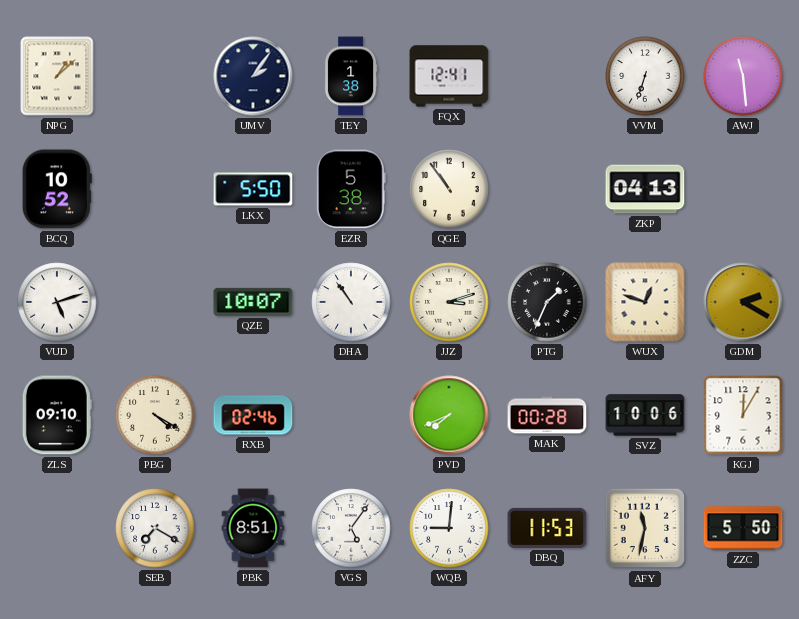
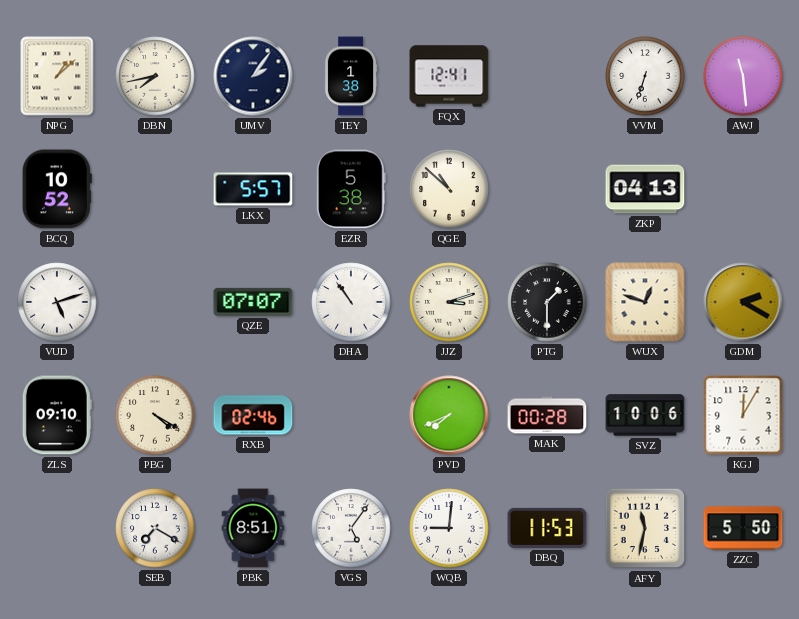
DBN: none -> 7:43
LKX: 5:50 -> 5:57
QGE: 10:54 -> 10:52
QZE: 10:07 -> 07:07
PTG: 1:34 -> 1:30
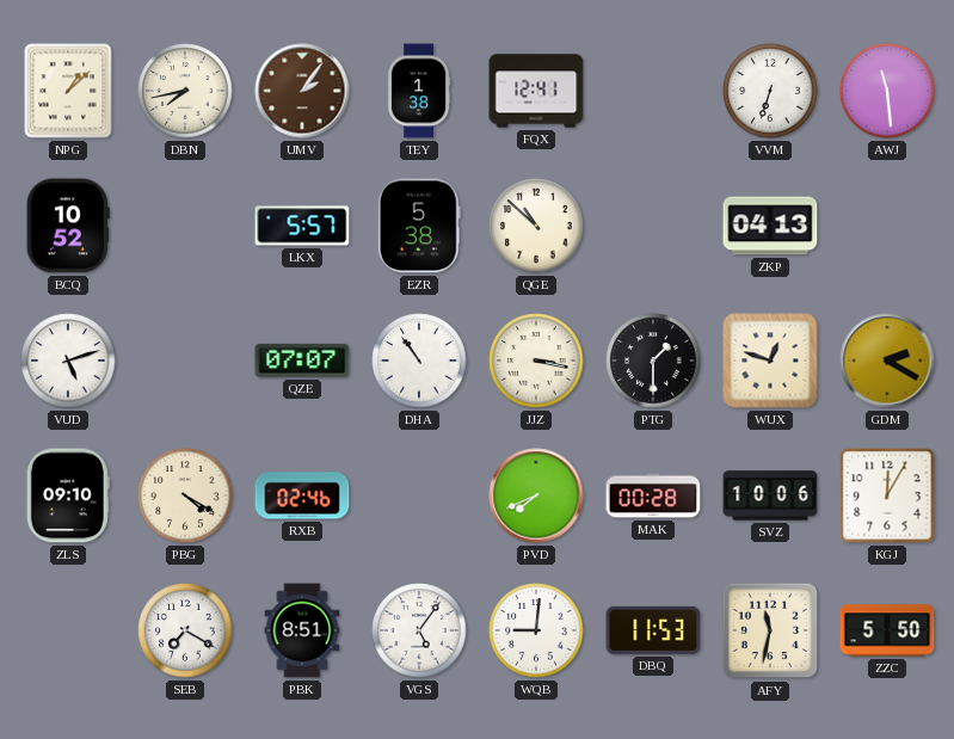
UMV dial: navy -> brown
JJZ: 3:12 -> 3:17
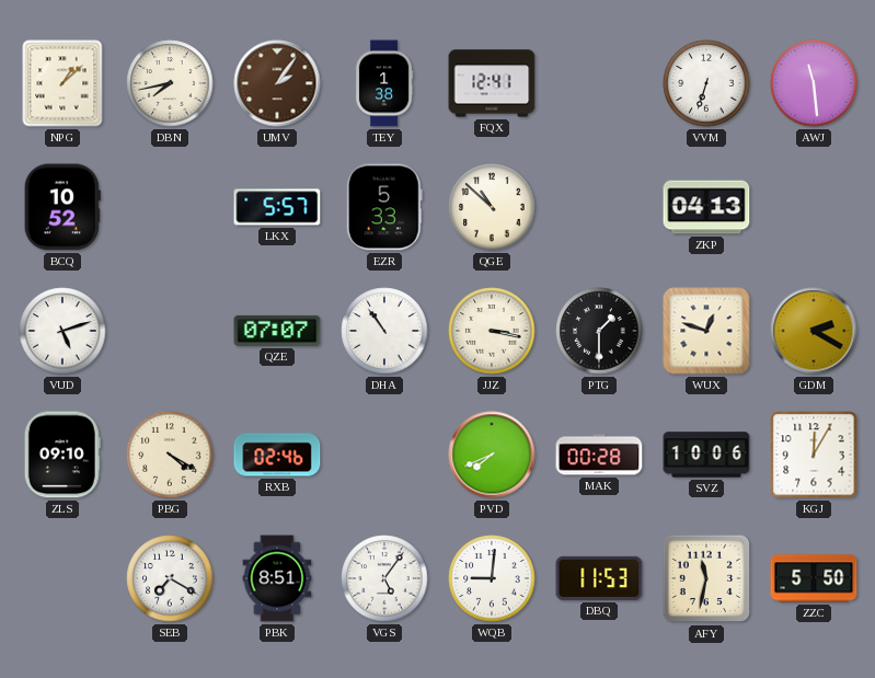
EZR: 5:38 -> 5:33
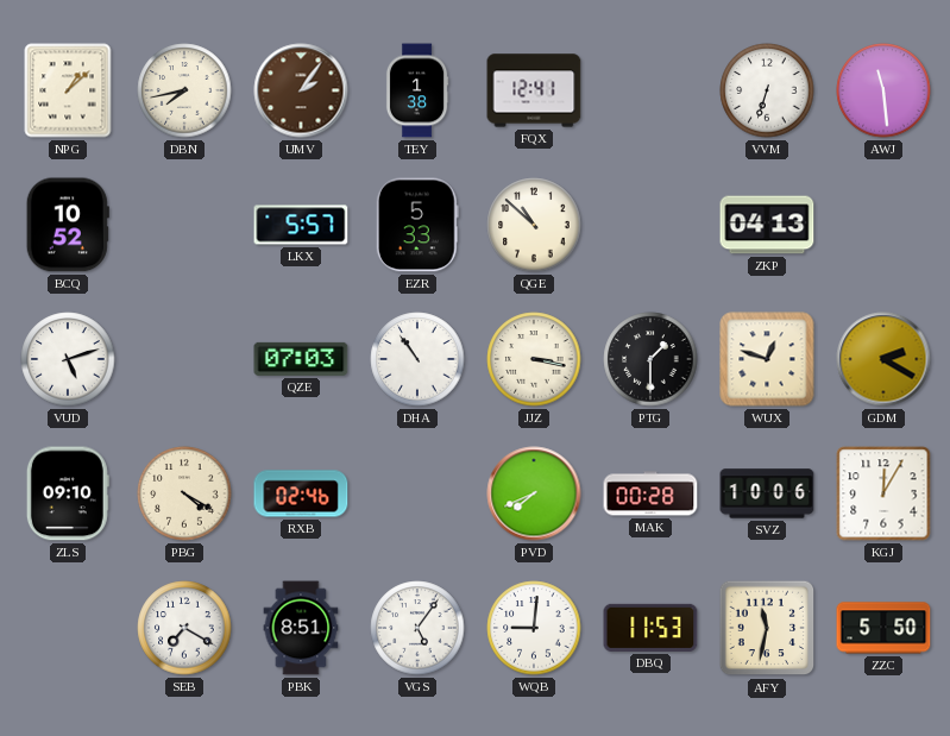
QZE: 07:07 -> 07:03
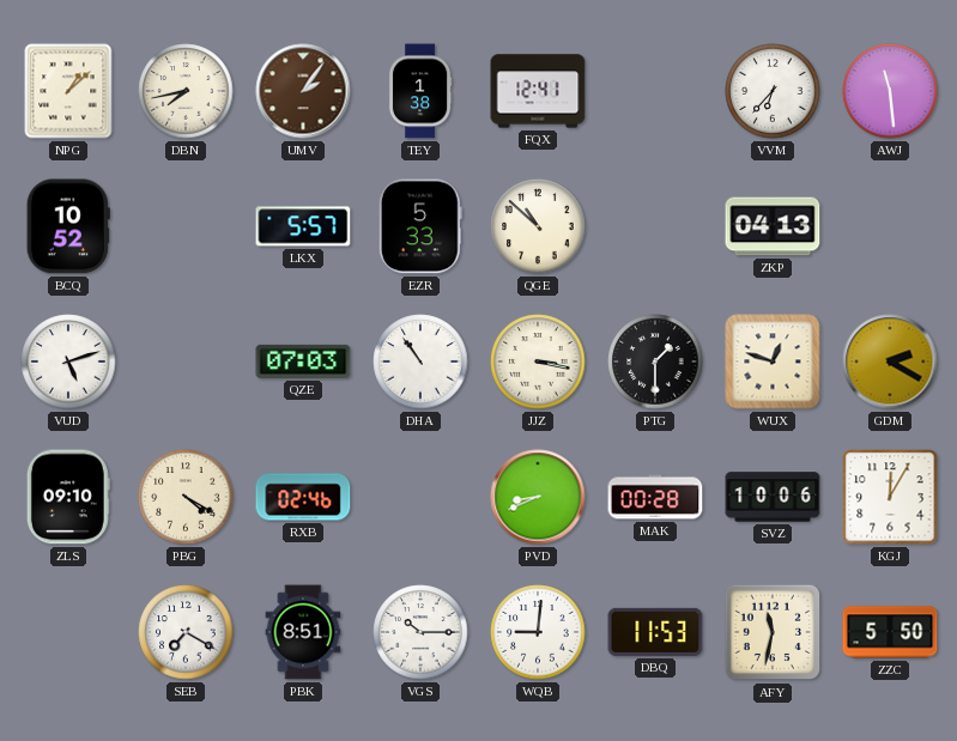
VVM: 6:33 -> 6:37
PVD: 7:41 -> 8:41
VGS: 5:06 -> 10:15
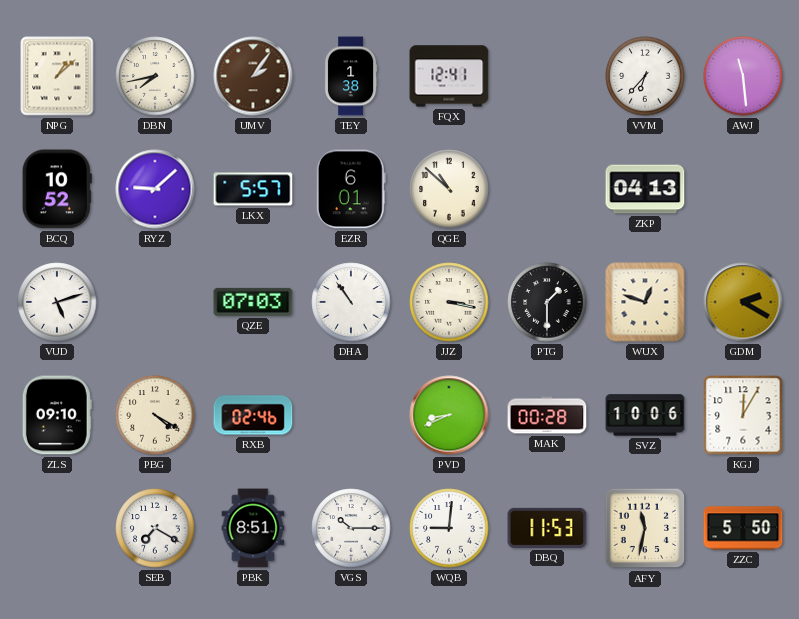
RYZ: none -> 9:08
EZR: 5:33 -> 6:01
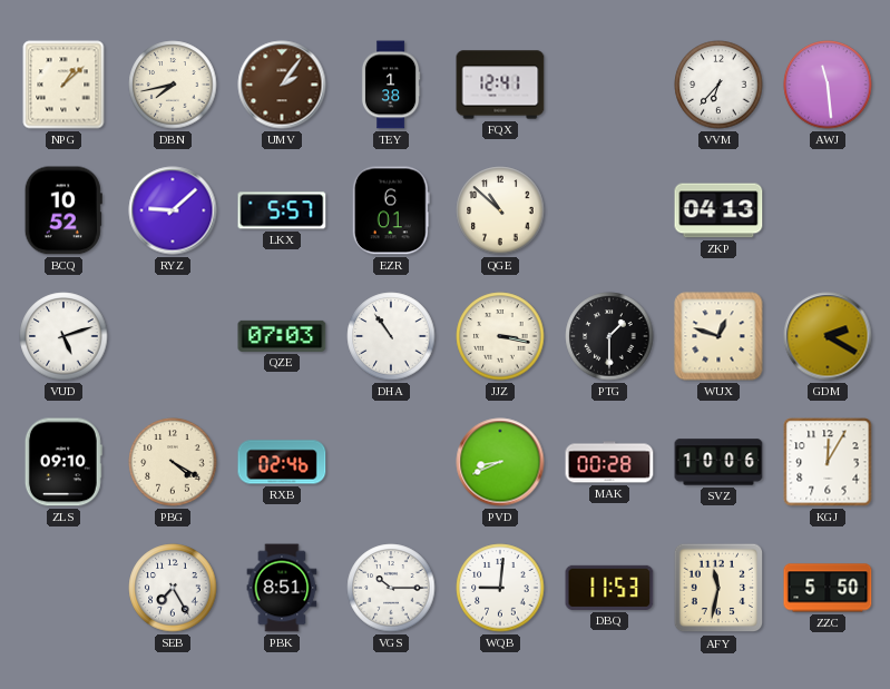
SEB: 7:20 -> 7:25
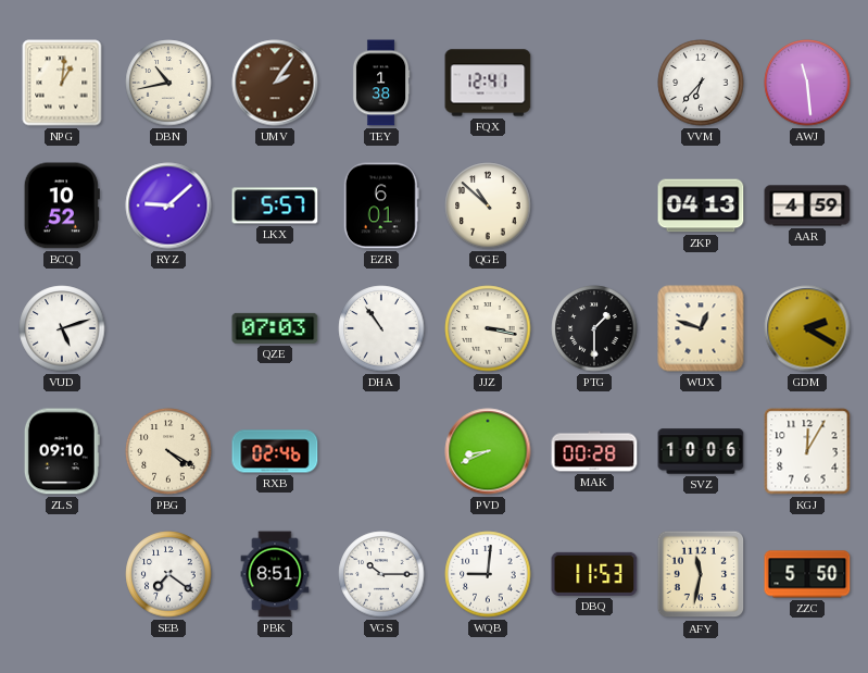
NPG: 1:08 -> 1:01
DBN: 7:43 -> 10:43
AAR: none -> 4:59
SEB: 7:25 -> 7:21
